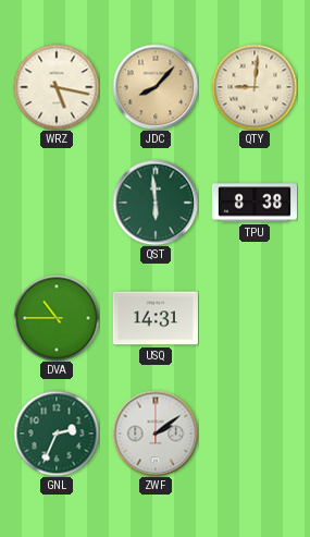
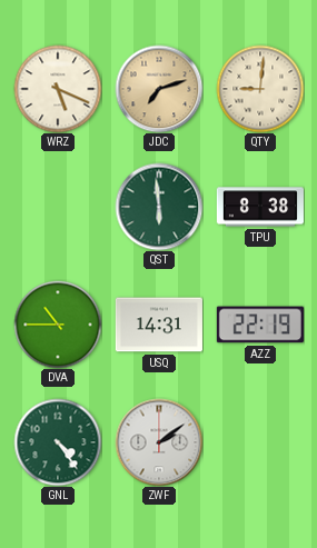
WRZ: 5:17 -> 5:19
JDC: 8:07 -> 7:12
AZZ: none -> 22:19
GNL: 2:34 -> 4:24
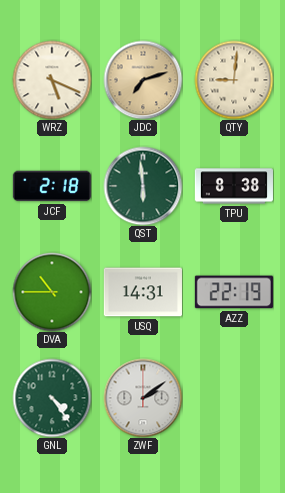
JCF: none -> 2:18
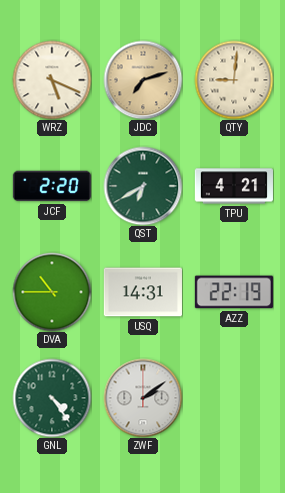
JCF: 2:18 -> 2:20
QST: 5:59 -> 6:40
TPU: 8:38 -> 4:21
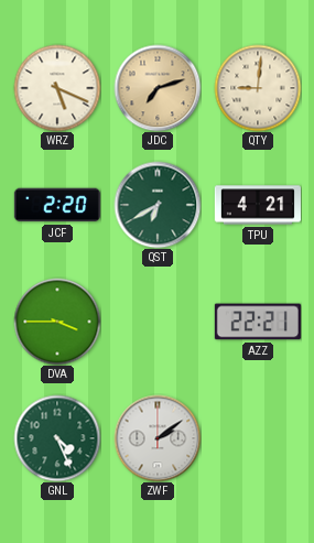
DVA: 10:45 -> 3:45
USQ: 14:31 -> none
AZZ: 22:19 -> 22:21
GNL: 4:24 -> 4:26
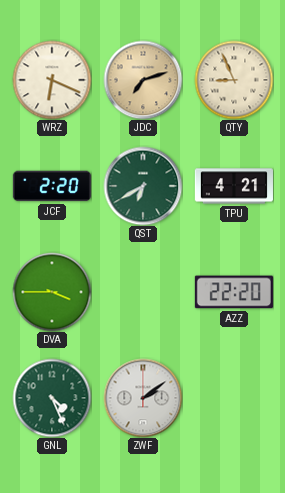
WRZ: 5:19 -> 6:19
QTY: 9:01 -> 8:56
AZZ: 22:21 -> 22:20
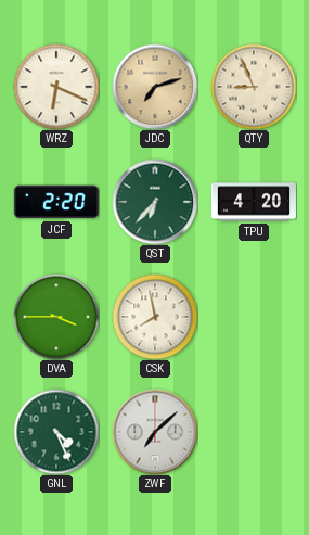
QST: 6:40 -> 6:37
TPU: 4:21 -> 4:20
CSK: none -> 7:58
AZZ: 22:20 -> none
ZWF: 2:09 -> 7:08
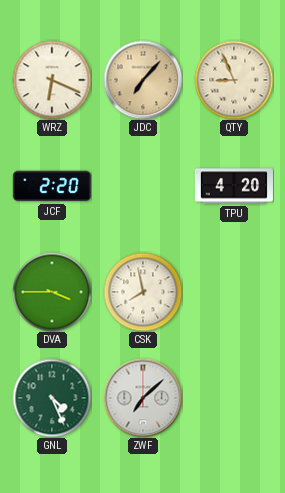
JDC: 7:12 -> 7:07
QST: 6:37 -> none
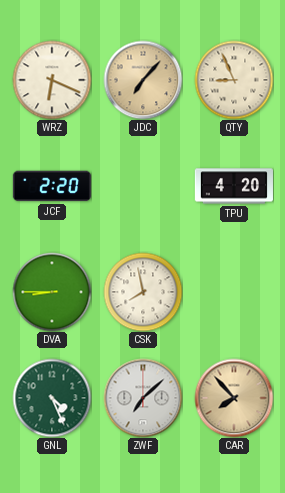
DVA: 3:45 -> 8:45
CAR: none -> 7:53
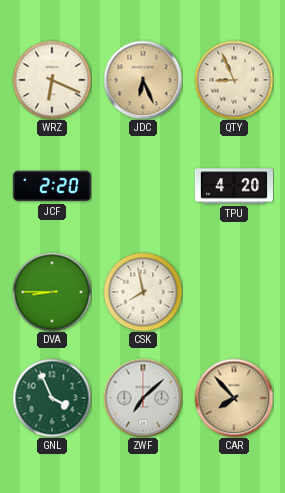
JDC: 7:07 -> 6:26
GNL: 4:26 -> 3:56
